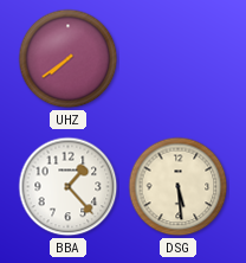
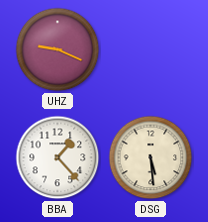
UHZ: 7:39 -> 9:19
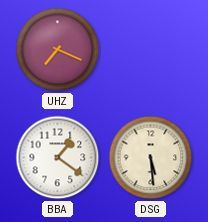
UHZ: 9:19 -> 7:19
BBA: 1:23 -> 1:21
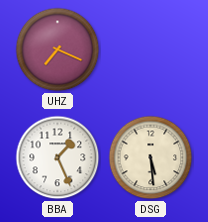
BBA: 1:21 -> 1:26
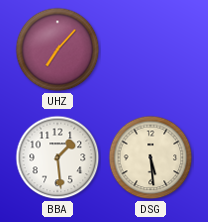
UHZ: 7:19 -> 7:07
BBA: 1:26 -> 1:29
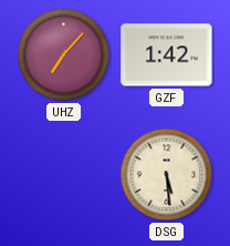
GZF: none -> 1:42
BBA: 1:29 -> none
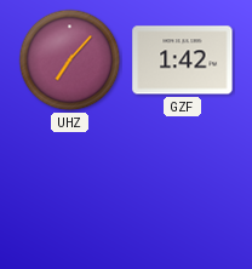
DSG: 5:29 -> none
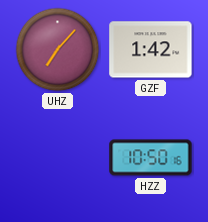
HZZ: none -> 10:50
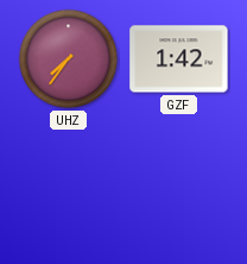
UHZ: 7:07 -> 7:36
HZZ: 10:50 -> none
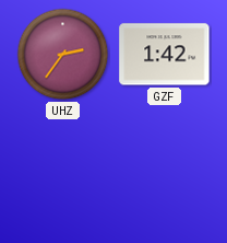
UHZ: 7:36 -> 2:36
